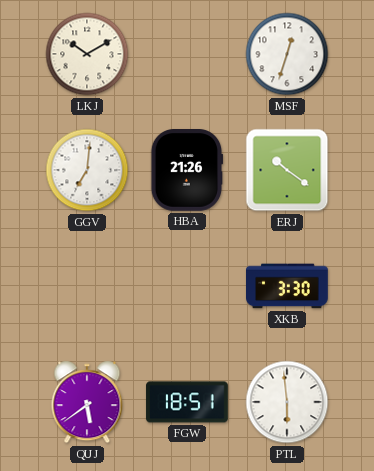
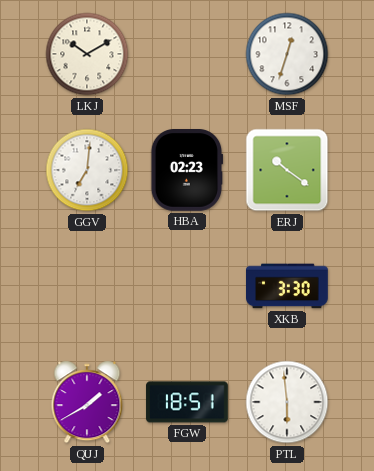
HBA: 21:26 -> 02:23
QUJ: 5:39 -> 1:40
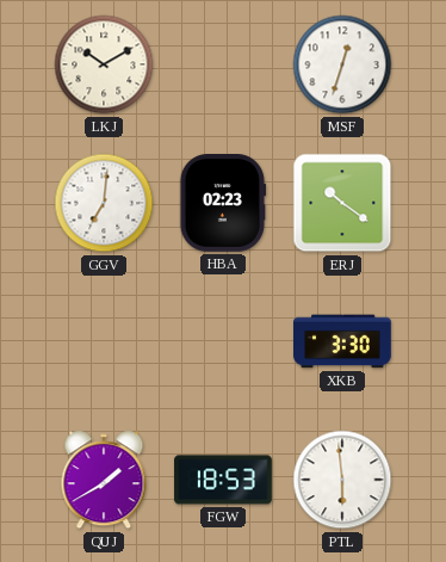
FGW: 18:51 -> 18:53
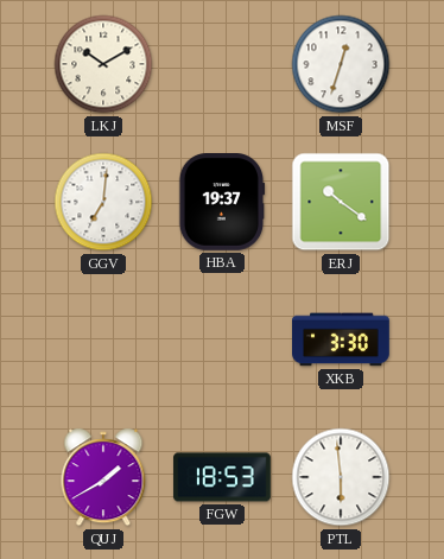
HBA: 02:23 -> 19:37
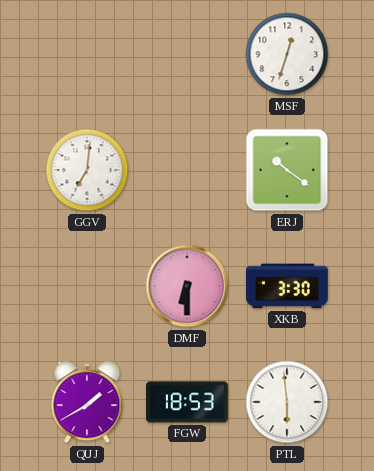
LKJ: 10:10 -> none
HBA: 19:37 -> none
DMF: none -> 6:30
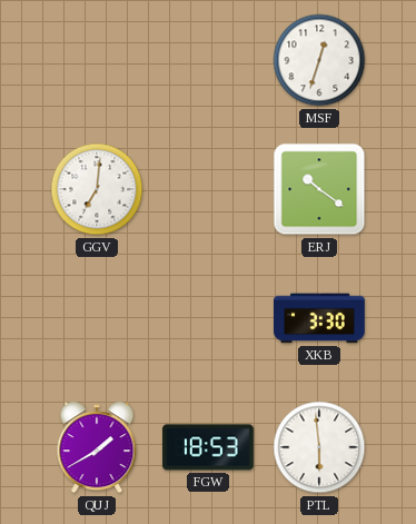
DMF: 6:30 -> none
